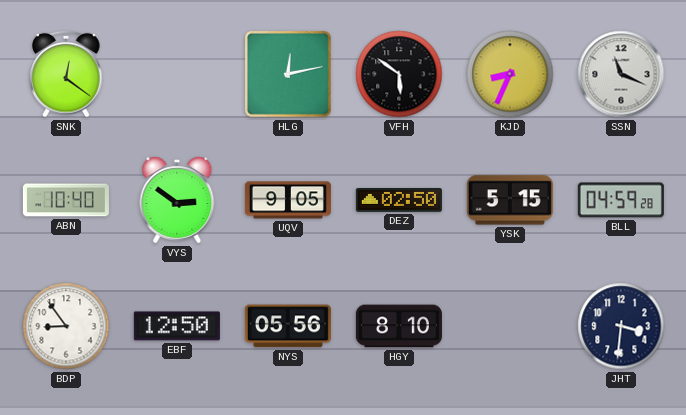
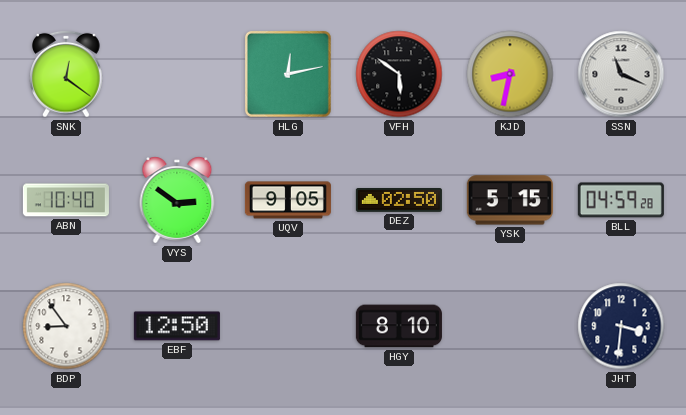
KJD: 8:34 -> 8:32
NYS: 05:56 -> none
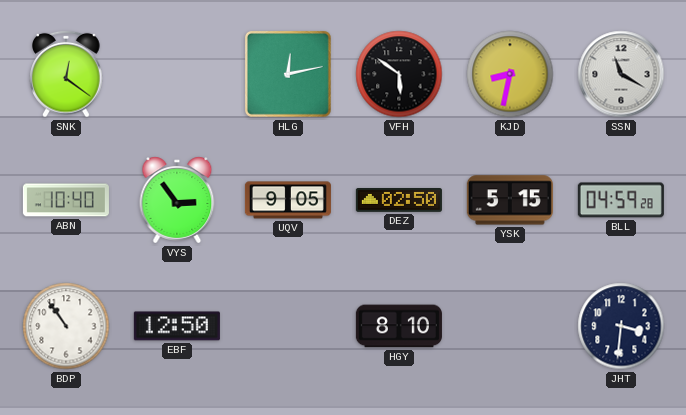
SSN: 11:19 -> 11:20
VYS: 2:51 -> 2:54
BDP: 8:54 -> 10:54
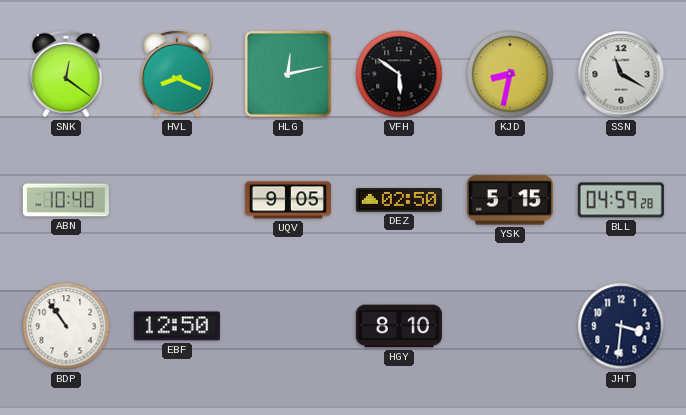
HVL: none -> 8:19
VYS: 2:54 -> none
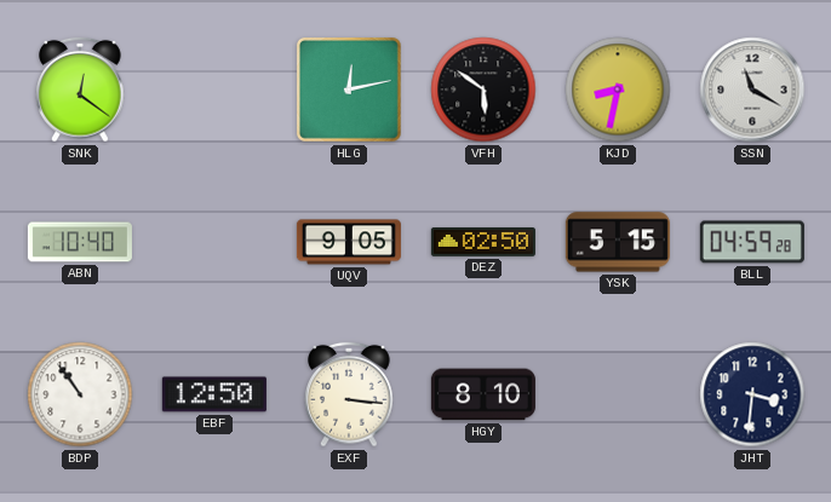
HVL: 8:19 -> none
EXF: none -> 3:16
